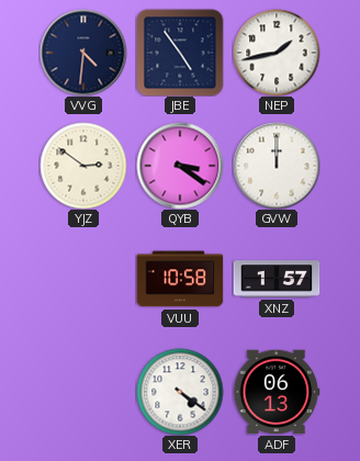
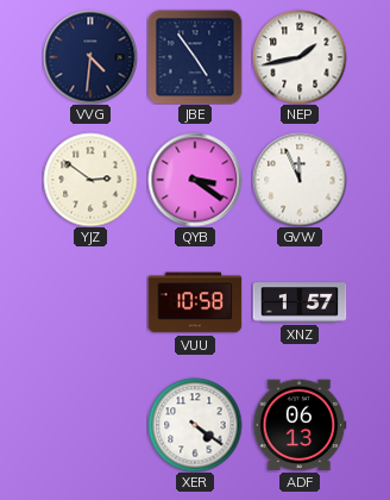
GVW: 12:00 -> 11:56
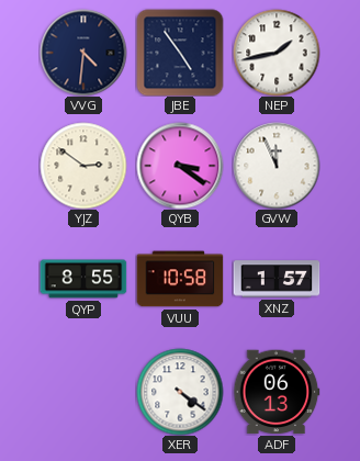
QYP: none -> 8:55
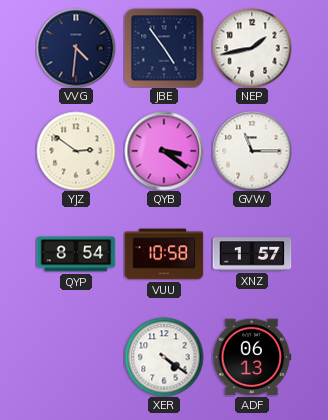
GVW: 11:56 -> 11:15
QYP: 8:55 -> 8:54
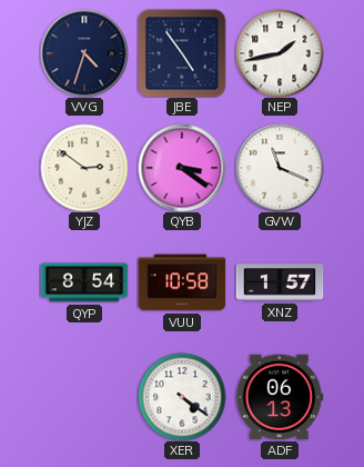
VVG: 4:31 -> 4:33
GVW: 11:15 -> 11:19
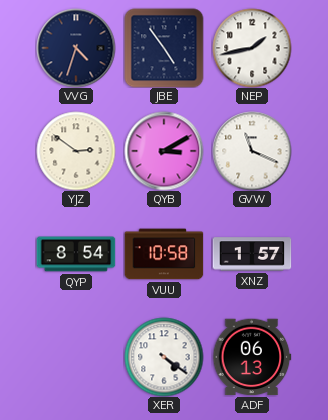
QYB: 3:21 -> 3:10
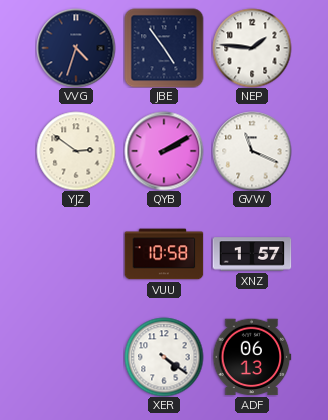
NEP: 1:43 -> 1:46
QYB: 3:10 -> 2:10
QYP: 8:54 -> none
